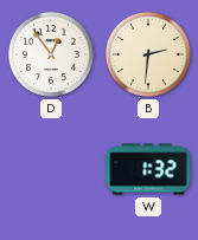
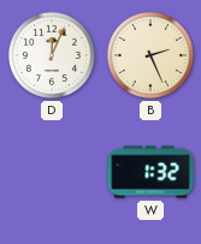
D: 12:54 -> 12:04
B: 2:31 -> 2:26
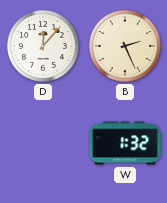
D: 12:04 -> 12:07
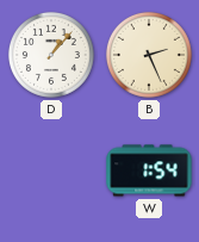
D: 12:07 -> 1:07
W: 1:32 -> 1:54
